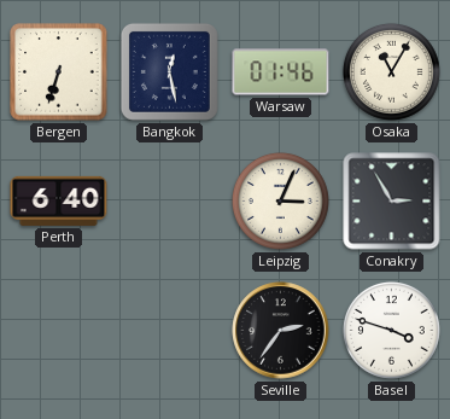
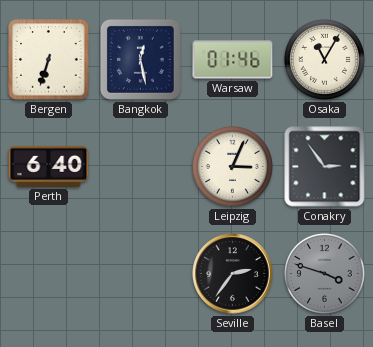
Conakry: 2:55 -> 2:54
Basel dial: white -> grey
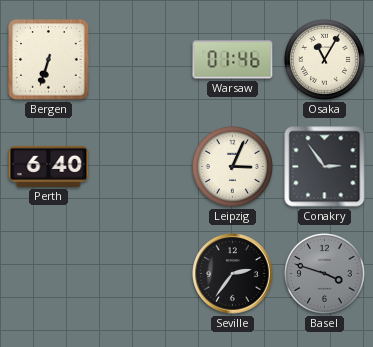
Bangkok: 12:28 -> none
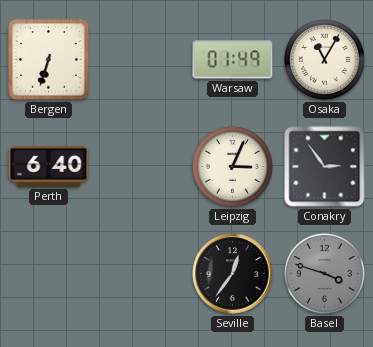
Warsaw: 01:46 -> 01:49
Seville: 2:36 -> 12:36
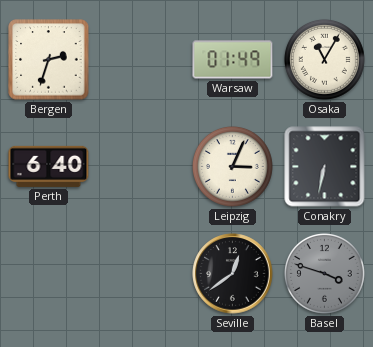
Bergen: 6:33 -> 2:33
Conakry: 2:54 -> 6:32
Seville: 12:36 -> 12:39
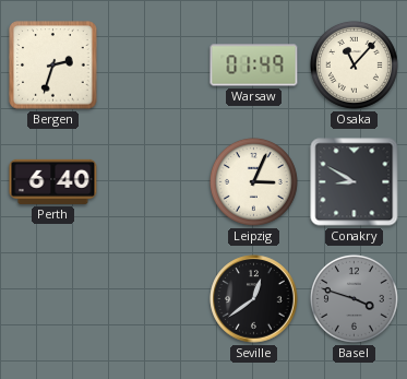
Osaka: 11:05 -> 11:07
Conakry: 6:32 -> 8:50
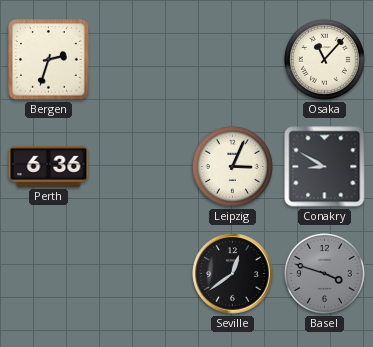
Warsaw: 01:49 -> none
Perth: 6:40 -> 6:36
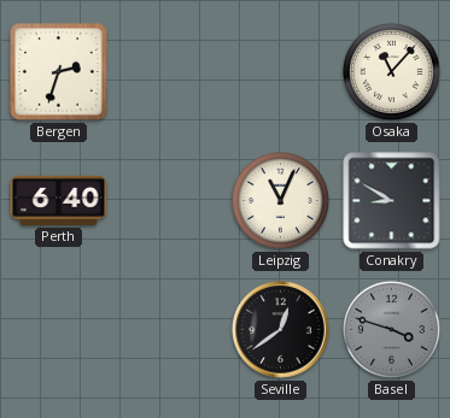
Perth: 6:36 -> 6:40
Leipzig: 3:04 -> 11:04
